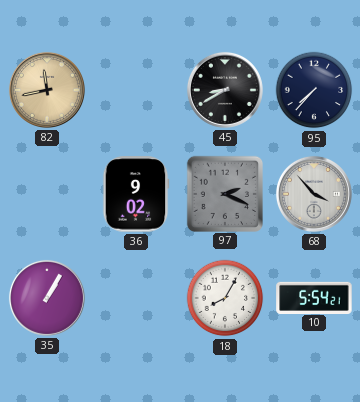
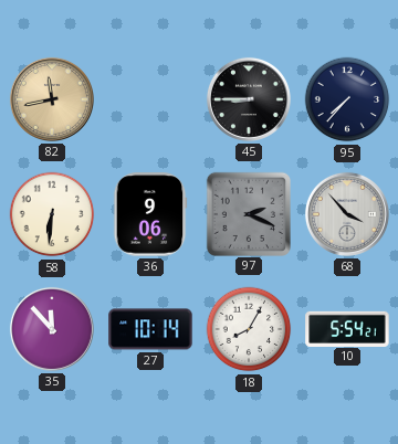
45: 8:40 -> 8:45
58: none -> 6:31
36: 9:02 -> 9:06
35: 1:05 -> 11:53
27: none -> 10:14
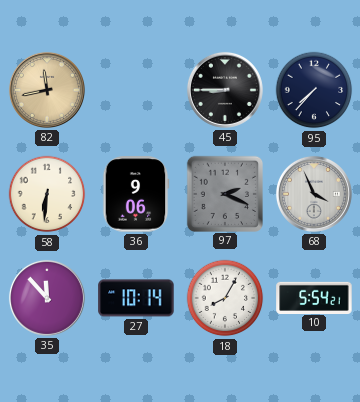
68: 3:53 -> 3:56
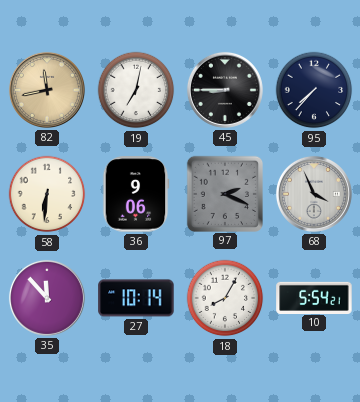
19: none -> 7:02
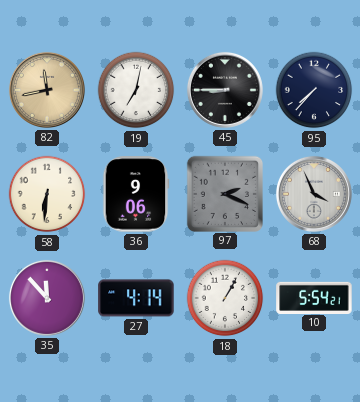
27: 10:14 -> 4:14
18: 8:05 -> 1:05
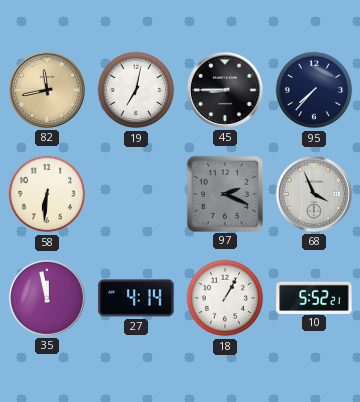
36: 9:06 -> none
35: 11:53 -> 11:58
10: 5:54 -> 5:52
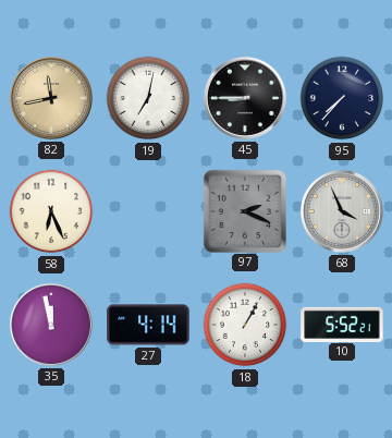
58: 6:31 -> 6:26
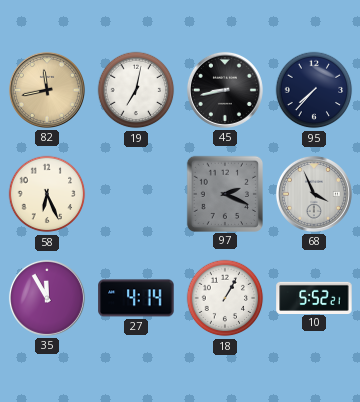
45: 8:45 -> 8:43
35: 11:58 -> 11:55
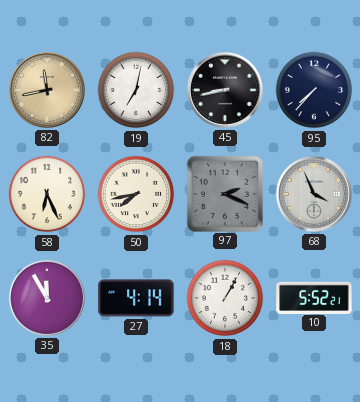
50: none -> 7:43
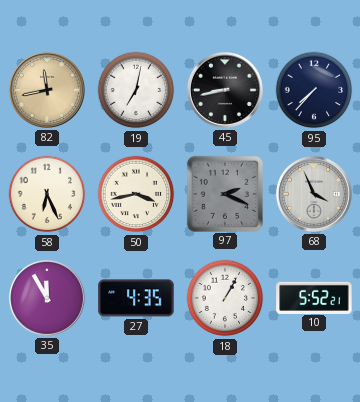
50: 7:43 -> 3:43
27: 4:14 -> 4:35
